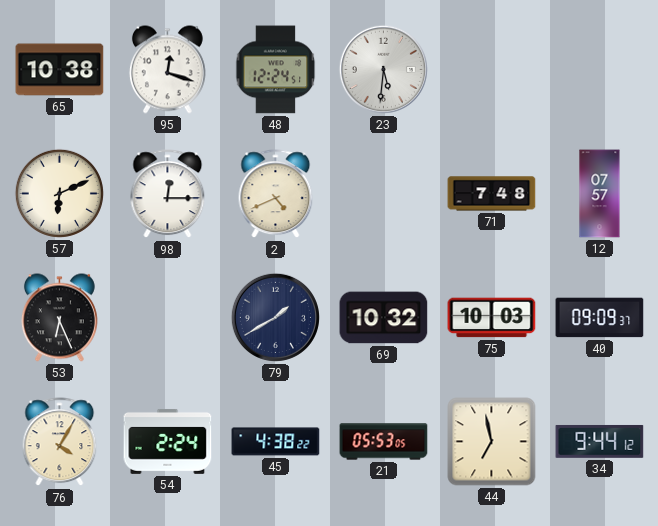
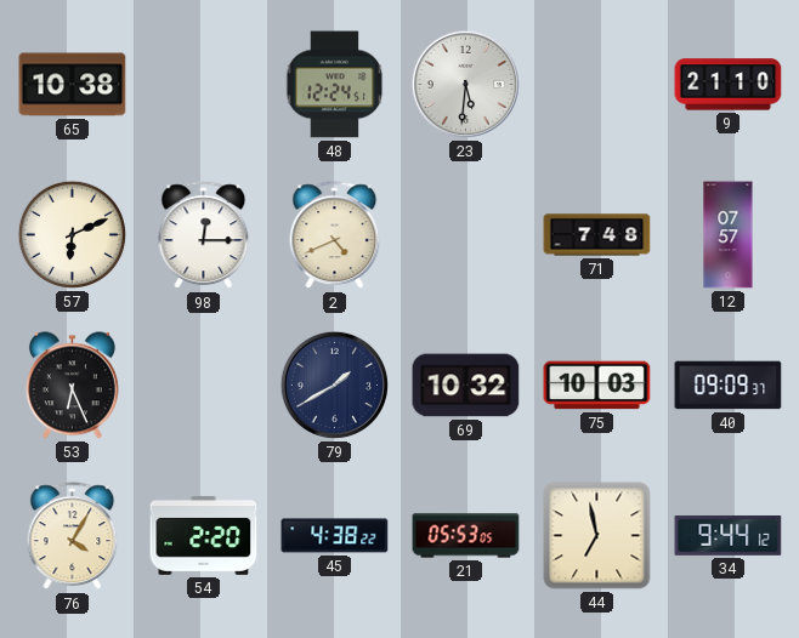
95: 12:18 -> none
9: none -> 21:10
54: 2:24 -> 2:20
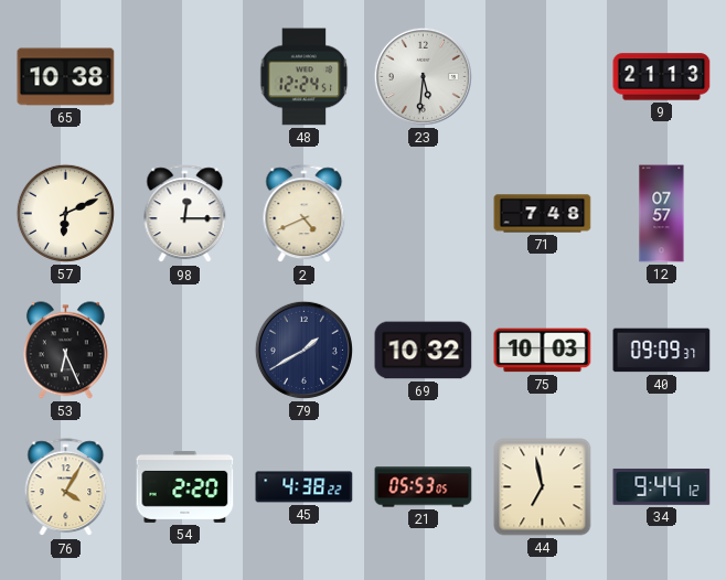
9: 21:10 -> 21:13
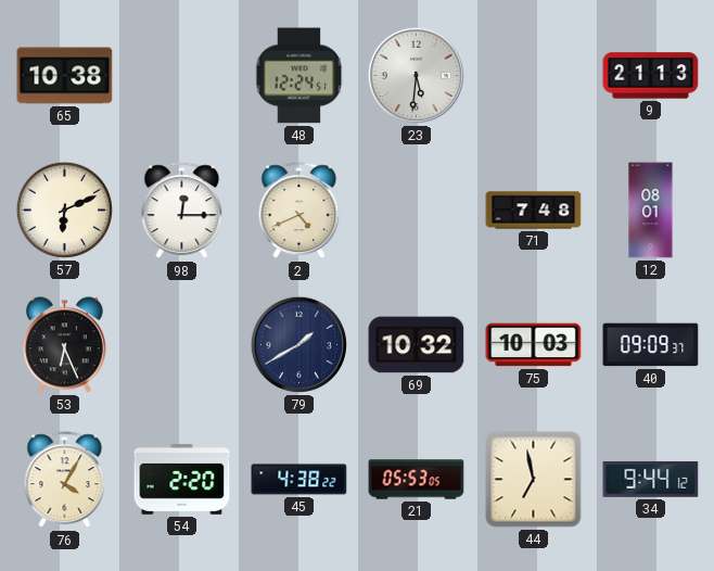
12: 07:57 -> 08:01
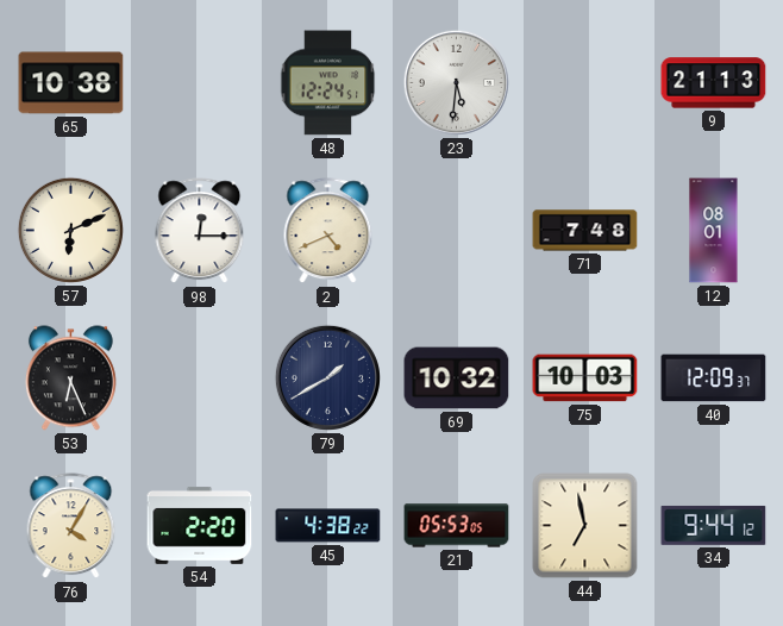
40: 09:09 -> 12:09
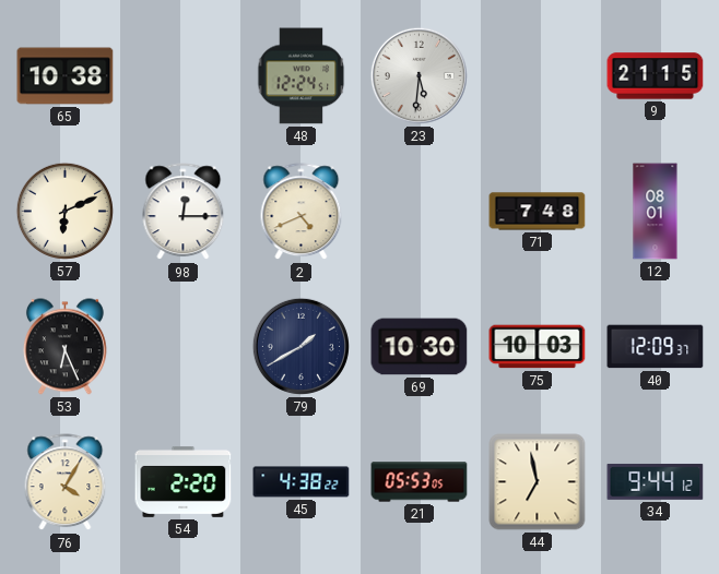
9: 21:13 -> 21:15
69: 10:32 -> 10:30
